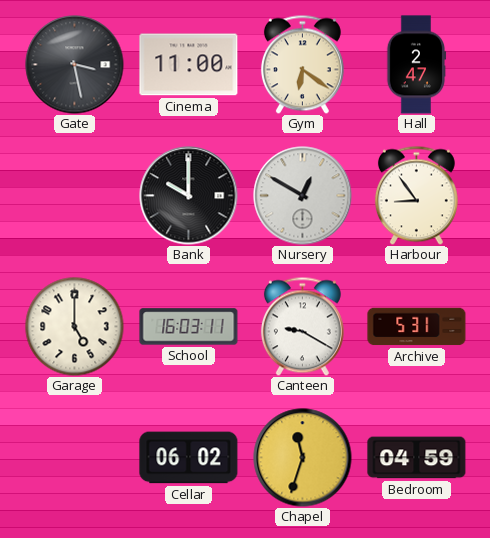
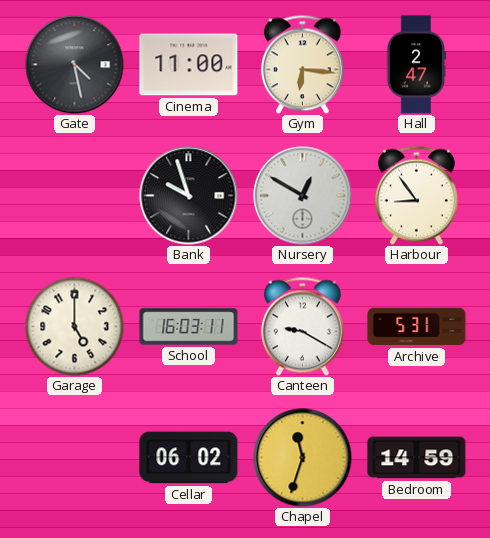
Gate: 3:28 -> 4:28
Gym: 6:21 -> 6:16
Bank: 10:00 -> 9:57
Bedroom: 04:59 -> 14:59
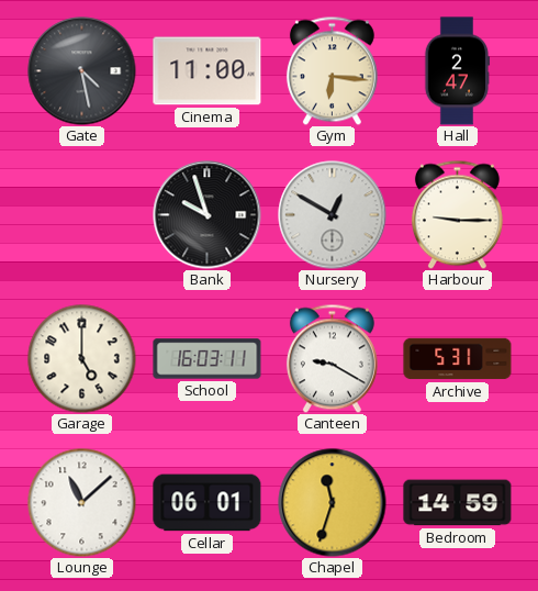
Harbour: 8:54 -> 9:15
Lounge: none -> 11:08
Cellar: 06:02 -> 06:01
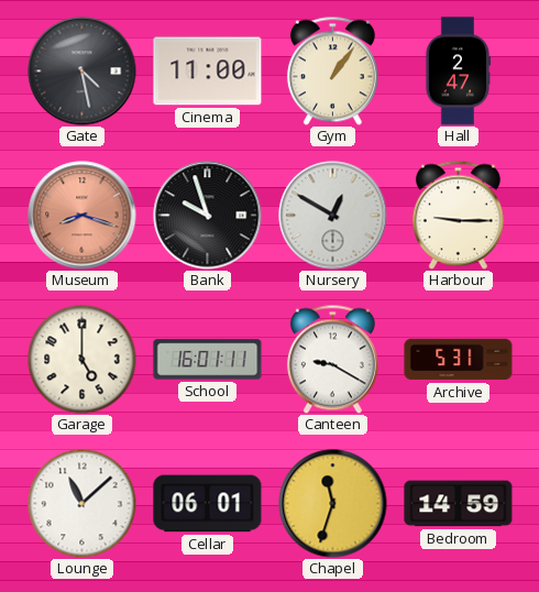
Gym: 6:16 -> 1:06
Museum: none -> 8:18
School: 16:03 -> 16:01
